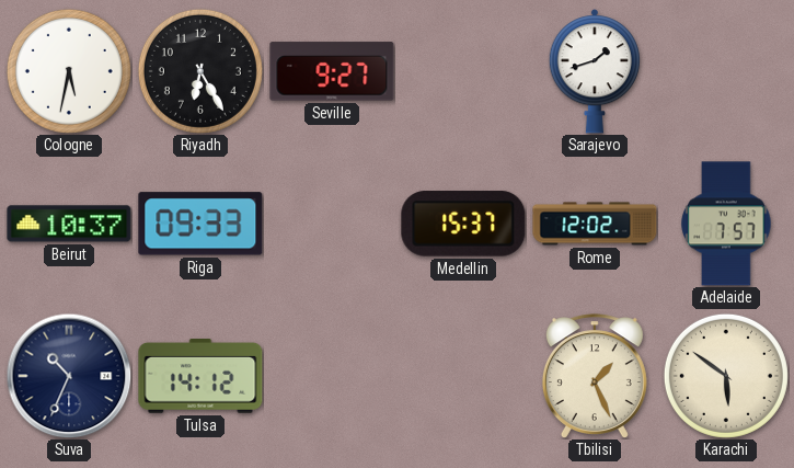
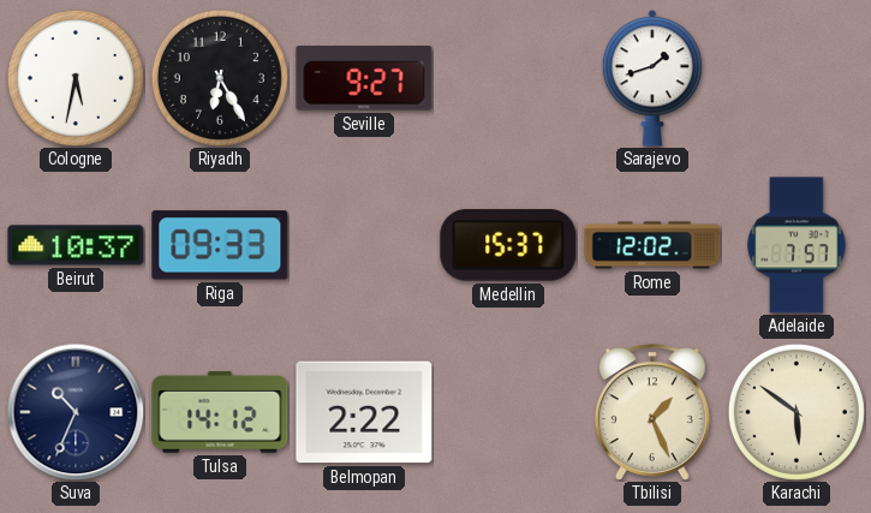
Belmopan: none -> 2:22
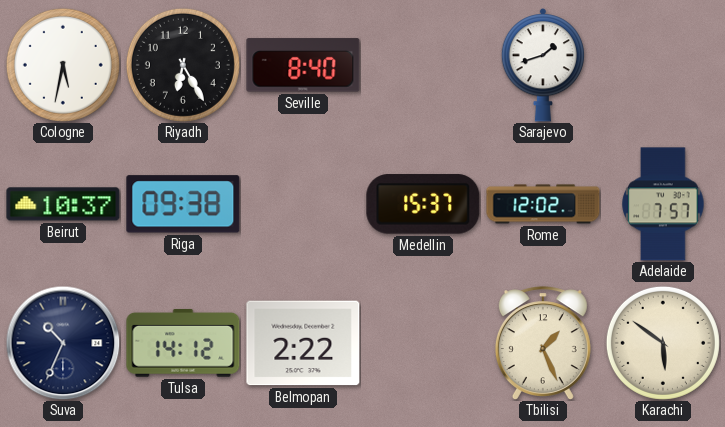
Seville: 9:27 -> 8:40
Riga: 09:33 -> 09:38
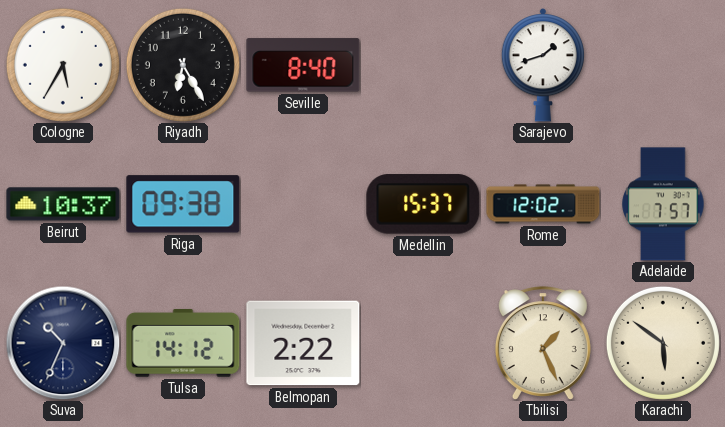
Cologne: 5:32 -> 5:35
